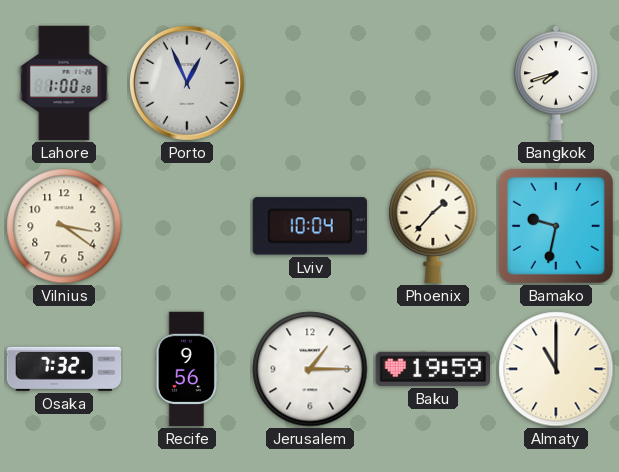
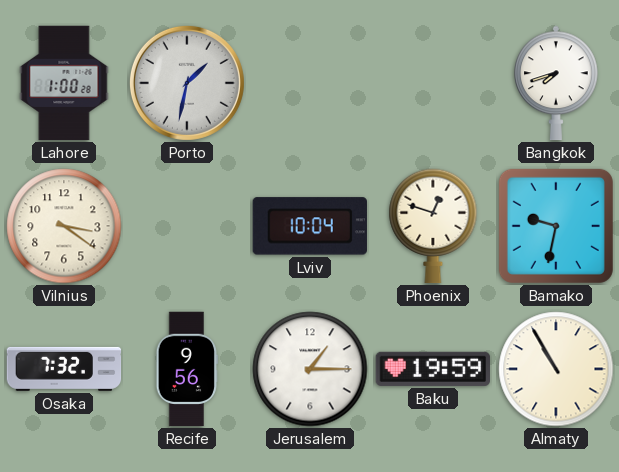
Porto: 12:56 -> 1:32
Phoenix: 1:37 -> 12:48
Almaty: 11:00 -> 10:55
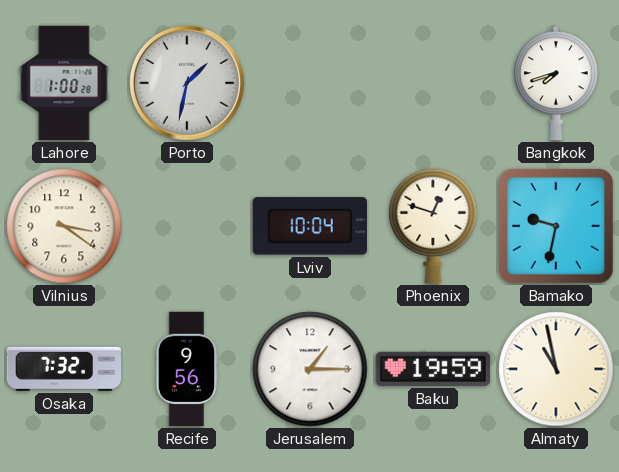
Almaty: 10:55 -> 10:58
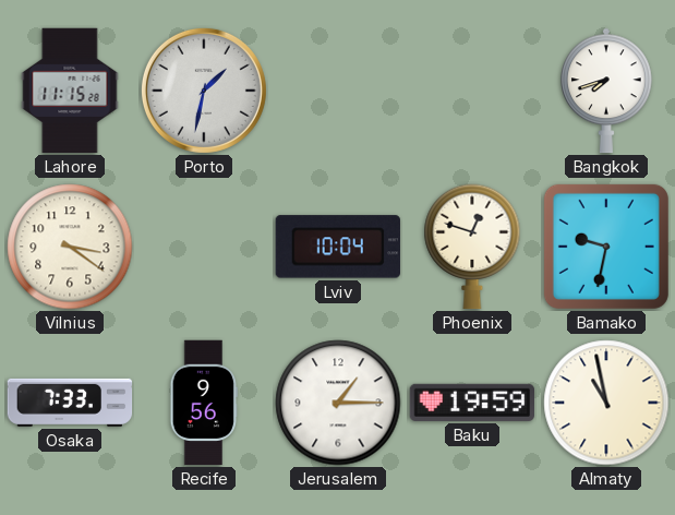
Lahore: 1:00 -> 11:15
Osaka: 7:32 -> 7:33
